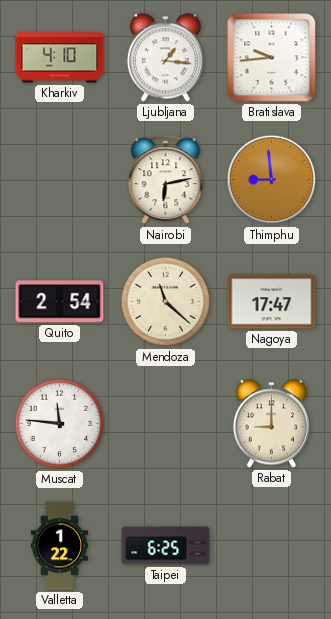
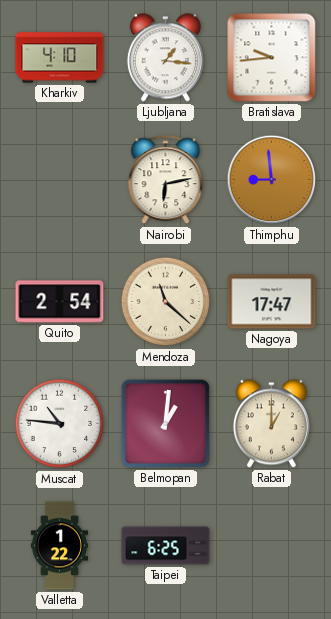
Muscat: 11:46 -> 10:46
Belmopan: none -> 1:01
Rabat: 9:00 -> 1:00
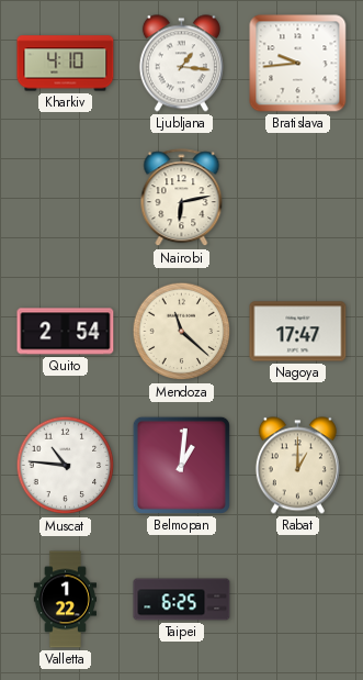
Thimphu: 8:59 -> none
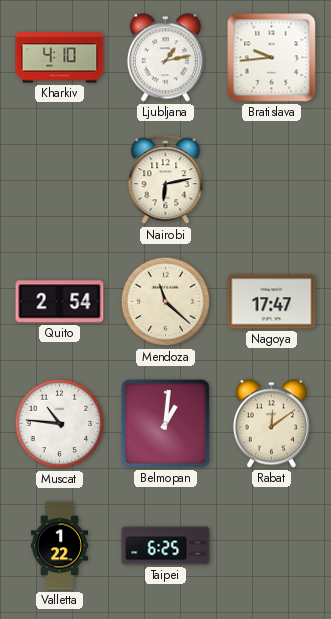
Ljubljana: 1:16 -> 1:13
Rabat: 1:00 -> 12:09
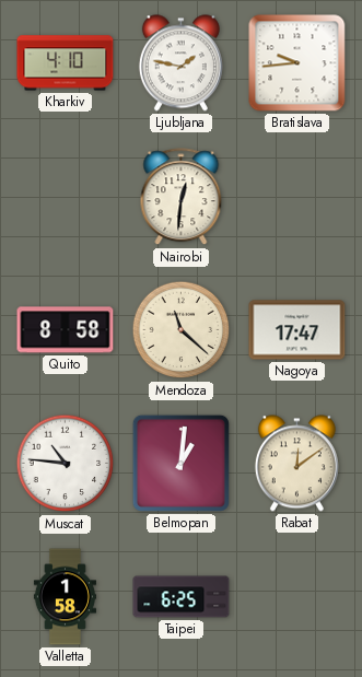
Ljubljana: 1:13 -> 1:47
Nairobi: 6:13 -> 12:31
Quito: 2:54 -> 8:58
Valletta: 1:22 -> 1:58
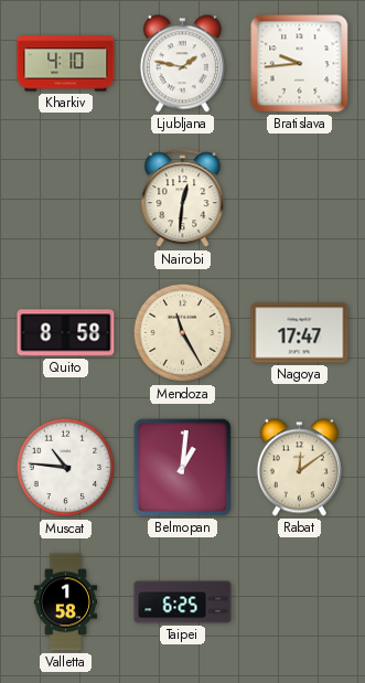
Mendoza: 11:22 -> 11:25
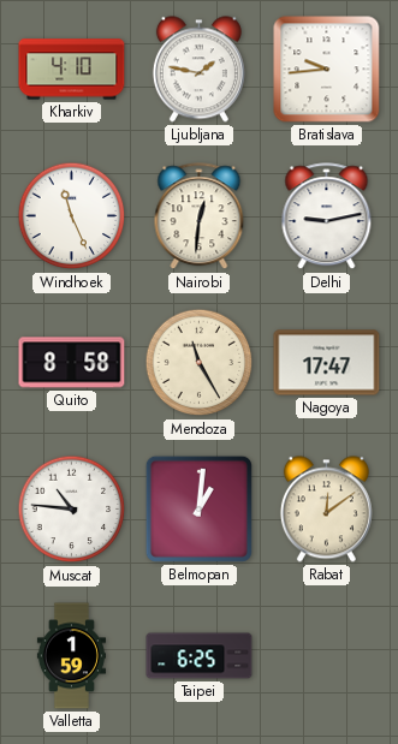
Windhoek: none -> 11:26
Delhi: none -> 9:13
Valletta: 1:58 -> 1:59
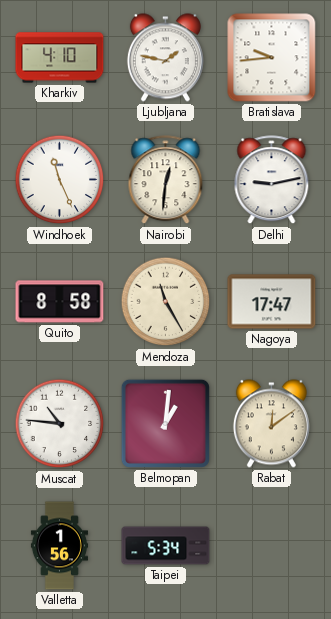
Valletta: 1:59 -> 1:56
Taipei: 6:25 -> 5:34
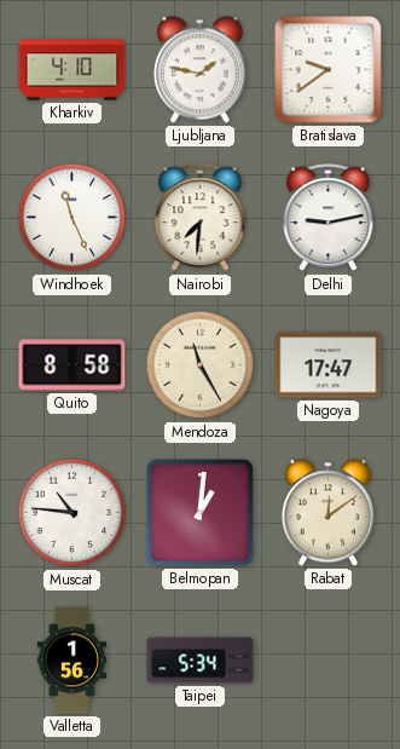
Bratislava: 9:44 -> 9:39
Nairobi: 12:31 -> 7:31
